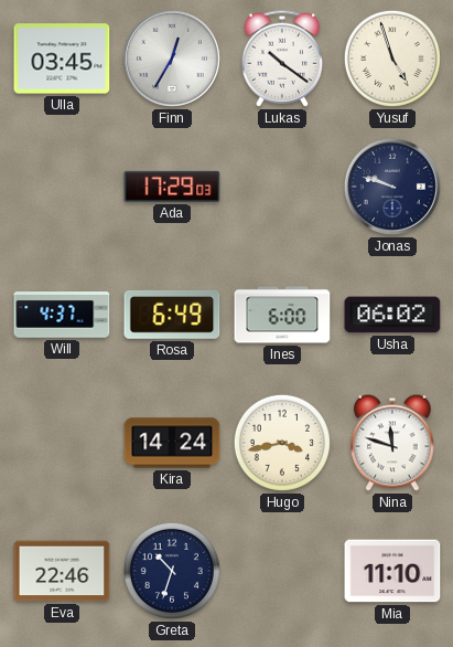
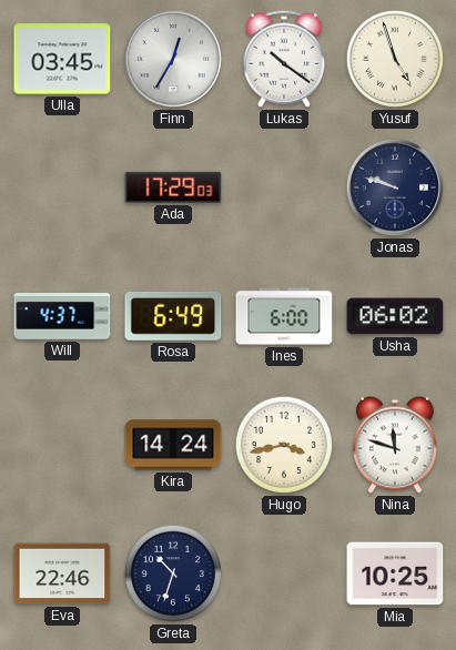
Mia: 11:10 -> 10:25
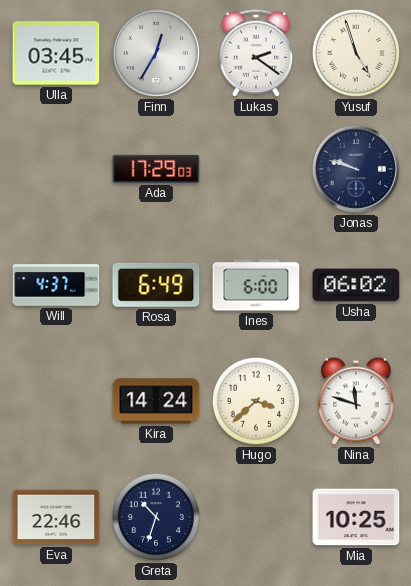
Lukas: 10:21 -> 2:21
Hugo: 3:43 -> 3:38
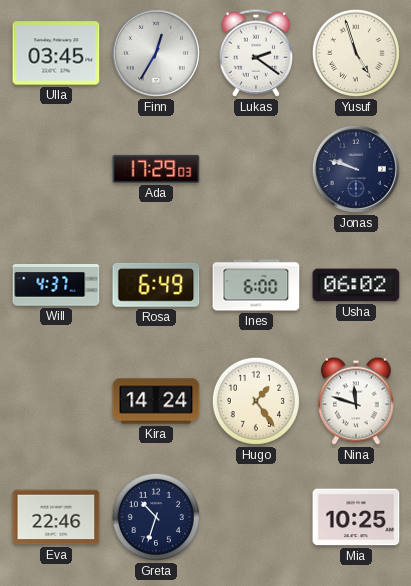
Hugo: 3:38 -> 1:24
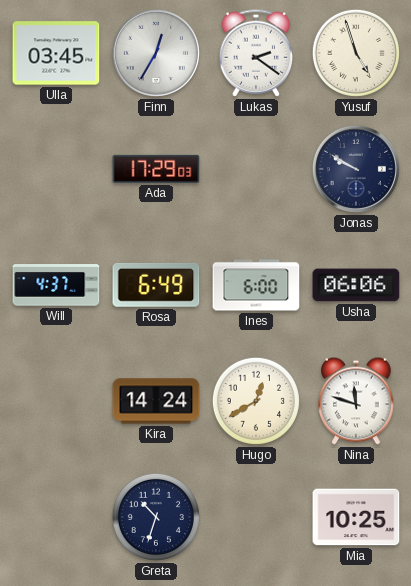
Jonas: 9:48 -> 9:50
Usha: 06:02 -> 06:06
Hugo: 1:24 -> 12:40
Eva: 22:46 -> none
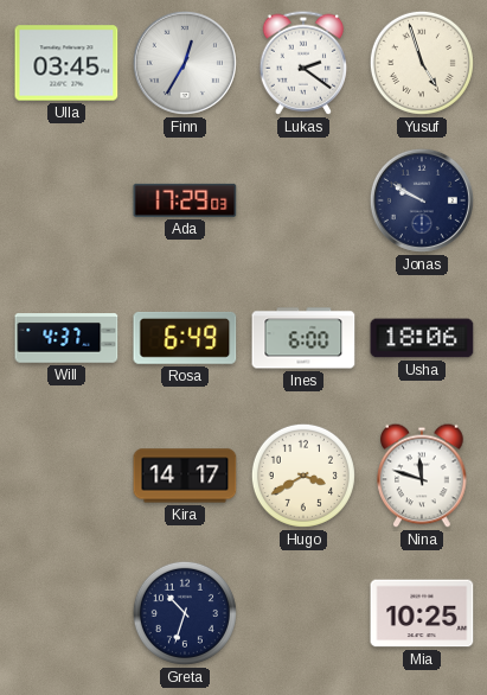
Usha: 06:06 -> 18:06
Kira: 14:24 -> 14:17
Hugo: 12:40 -> 3:40
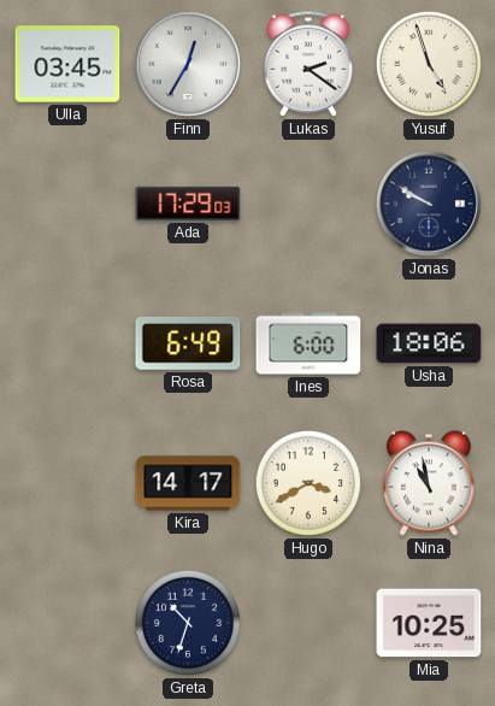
Will: 4:37 -> none
Nina: 11:48 -> 10:58
